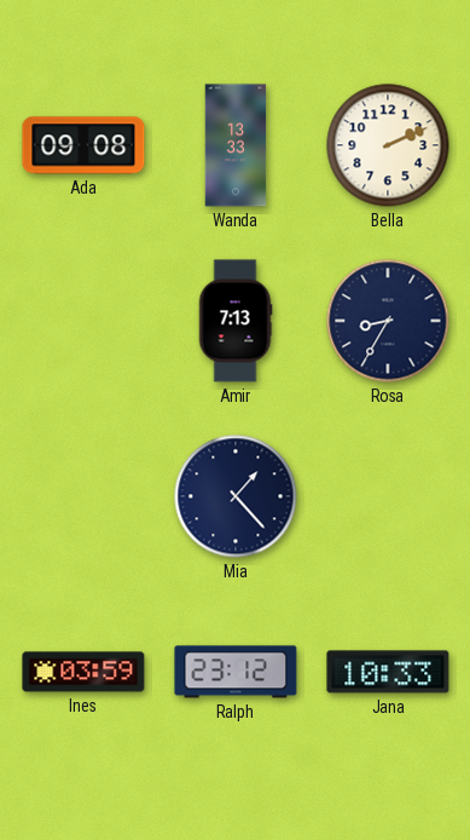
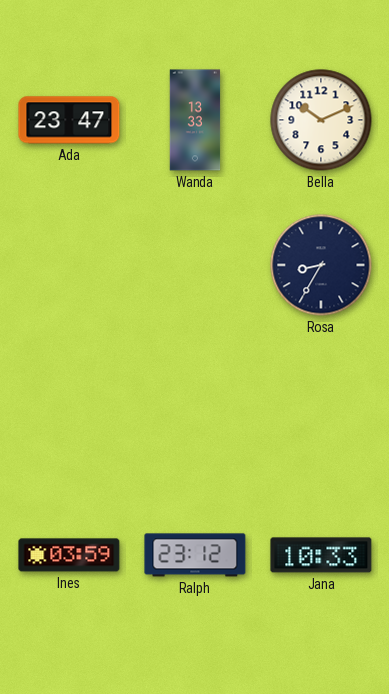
Ada: 09:08 -> 23:47
Bella: 2:11 -> 10:11
Amir: 7:13 -> none
Mia: 1:23 -> none
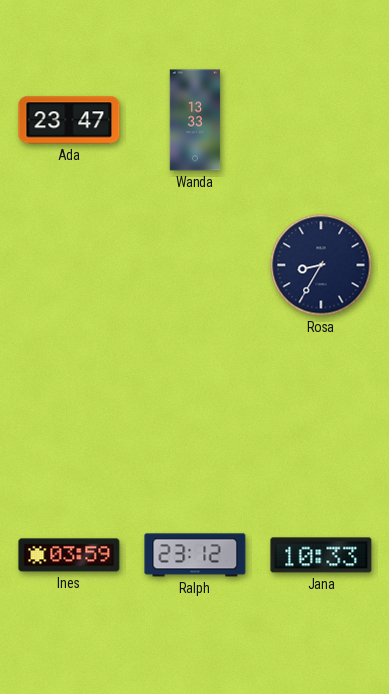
Bella: 10:11 -> none
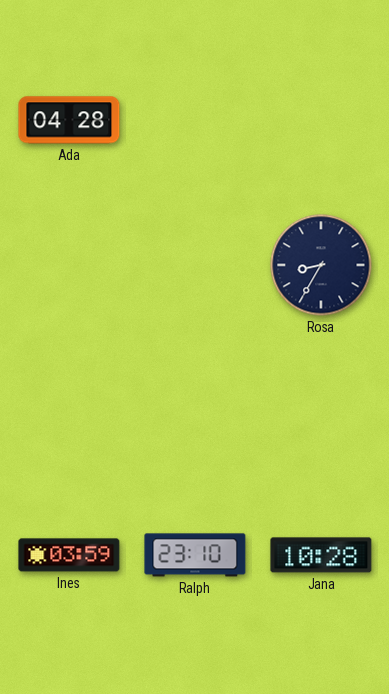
Ada: 23:47 -> 04:28
Wanda: 13:33 -> none
Ralph: 23:12 -> 23:10
Jana: 10:33 -> 10:28
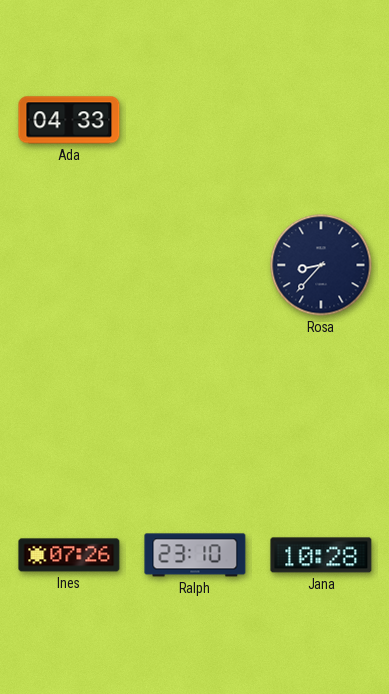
Ada: 04:28 -> 04:33
Rosa: 8:35 -> 8:37
Ines: 03:59 -> 07:26
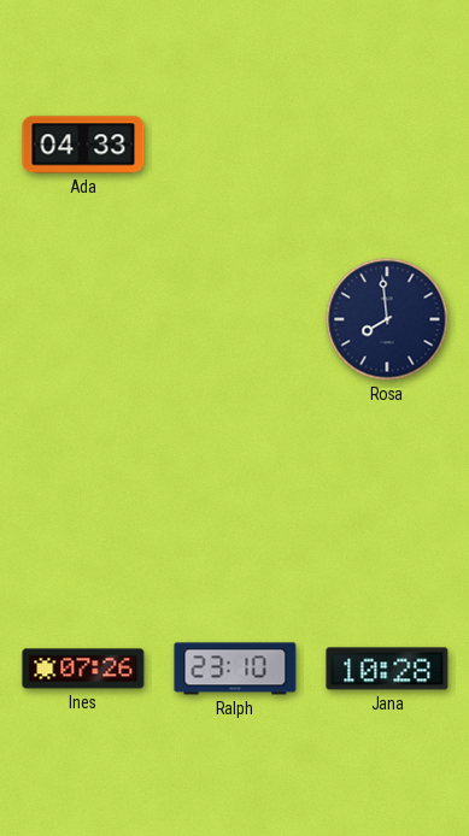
Rosa: 8:37 -> 7:59
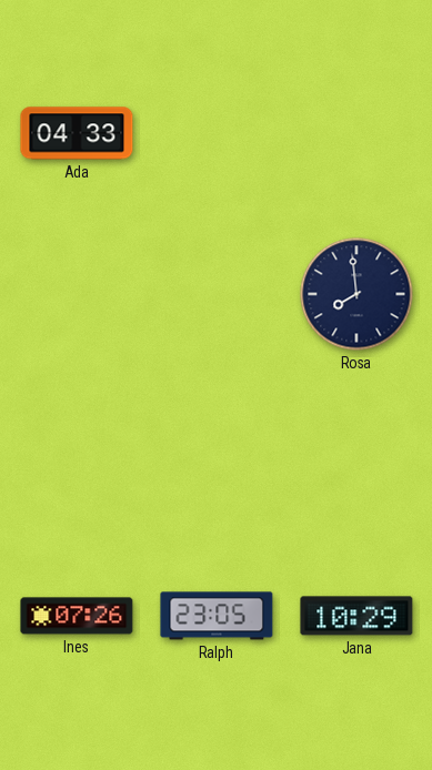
Ralph: 23:10 -> 23:05
Jana: 10:28 -> 10:29
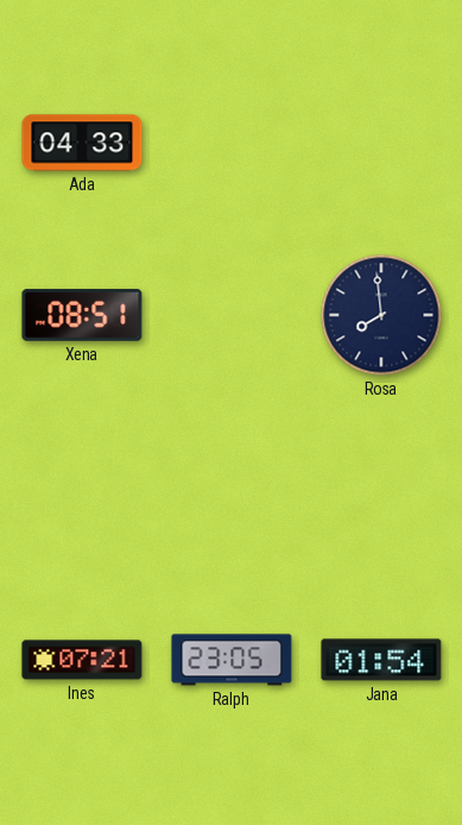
Xena: none -> 08:51
Ines: 07:26 -> 07:21
Jana: 10:29 -> 01:54
